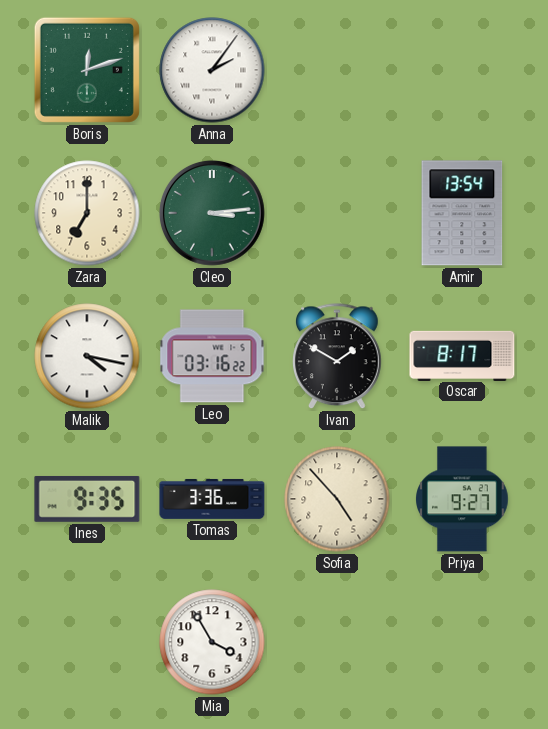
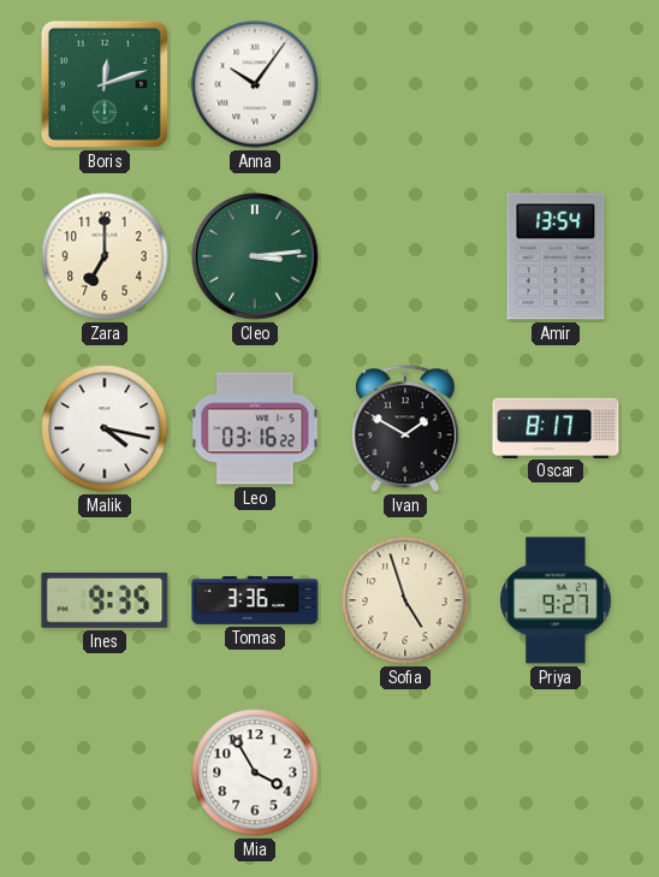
Anna: 2:06 -> 10:06
Sofia: 4:53 -> 4:57
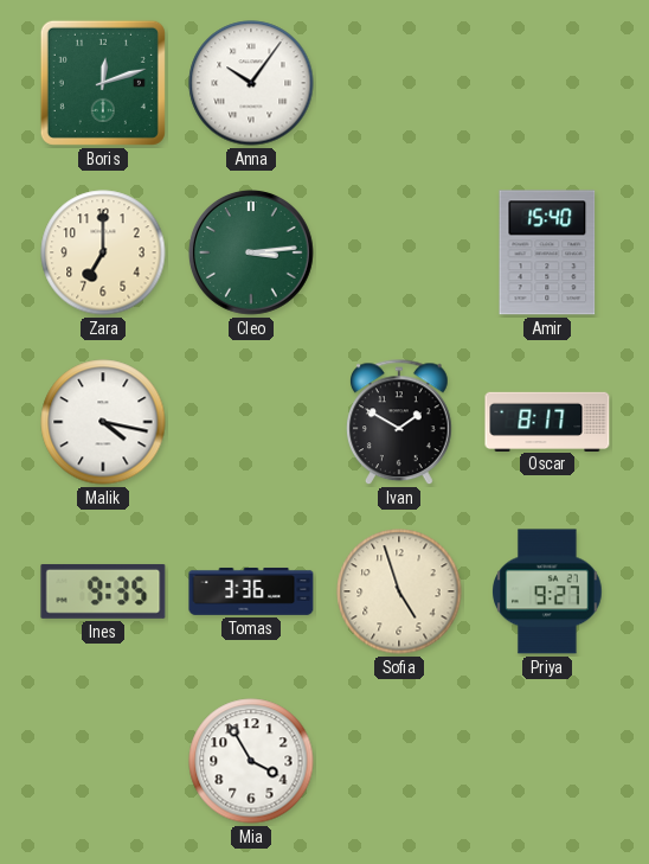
Amir: 13:54 -> 15:40
Leo: 03:16 -> none
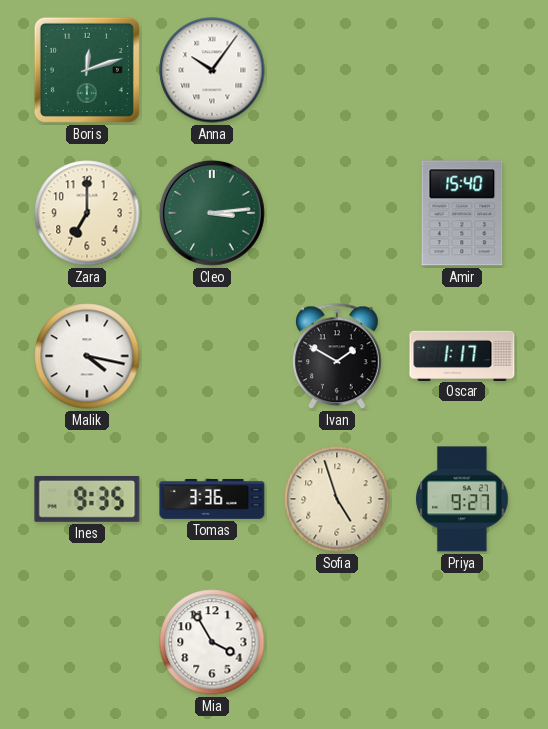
Oscar: 8:17 -> 1:17
